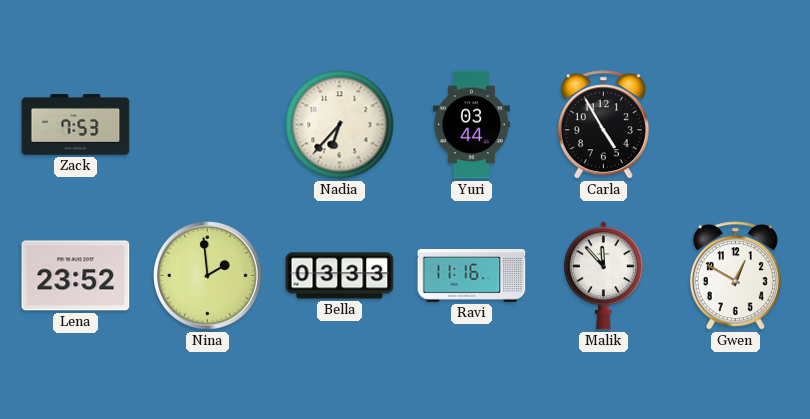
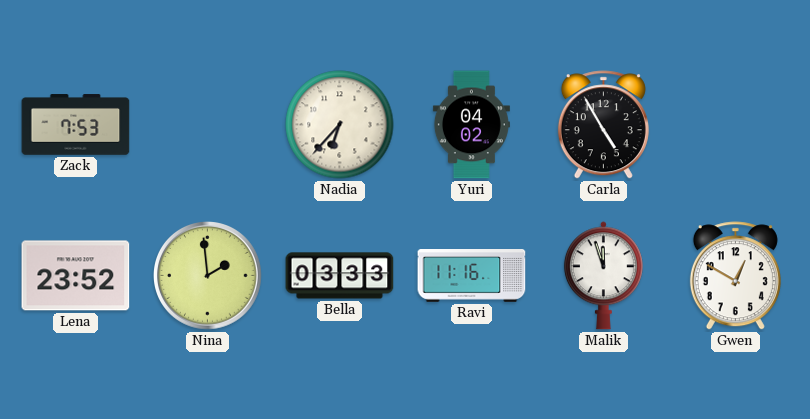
Yuri: 03:44 -> 04:02
Malik: 11:53 -> 11:57
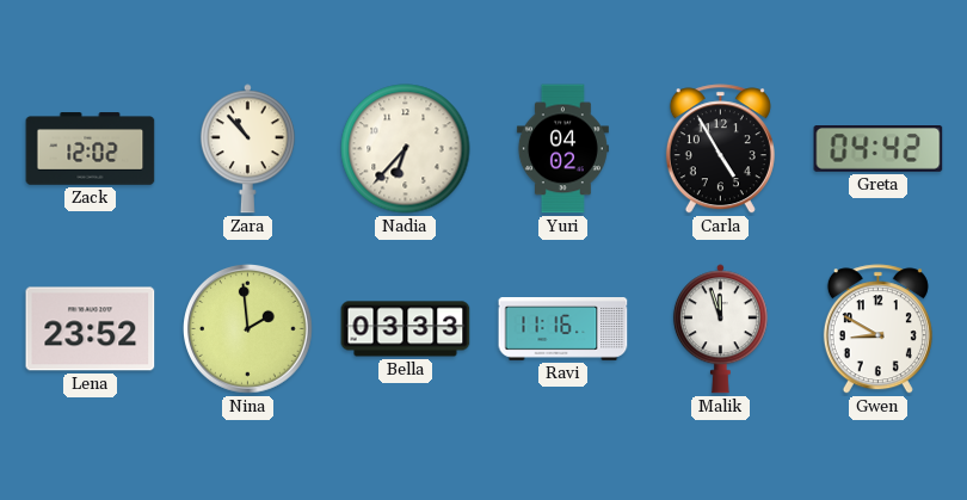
Zack: 7:53 -> 12:02
Zara: none -> 10:53
Greta: none -> 04:42
Gwen: 12:50 -> 8:50
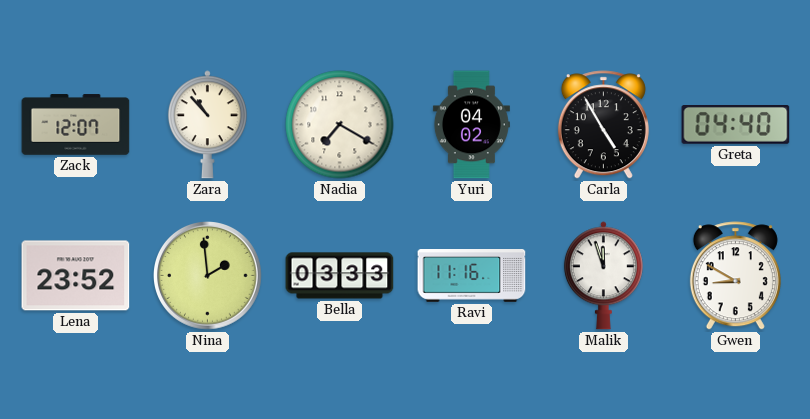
Zack: 12:02 -> 12:07
Nadia: 6:37 -> 7:20
Greta: 04:42 -> 04:40
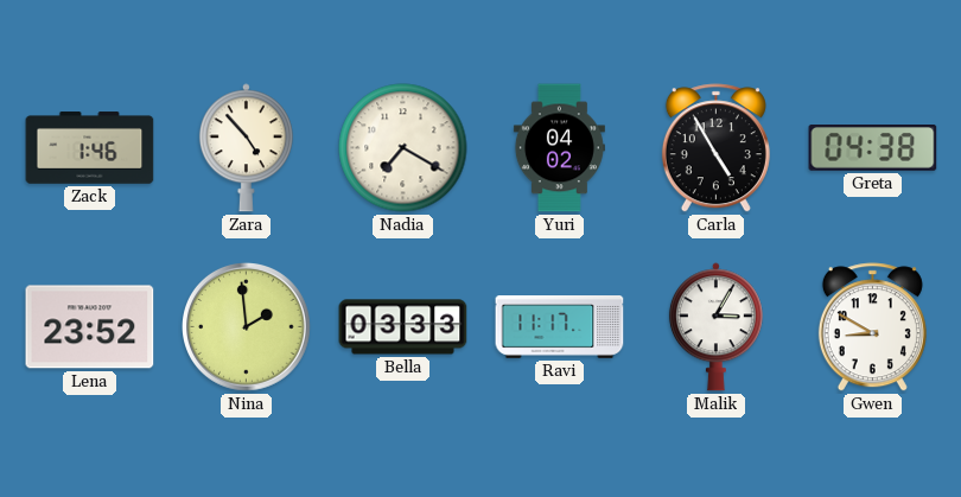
Zack: 12:07 -> 1:46
Zara: 10:53 -> 4:53
Greta: 04:40 -> 04:38
Ravi: 11:16 -> 11:17
Malik: 11:57 -> 3:05
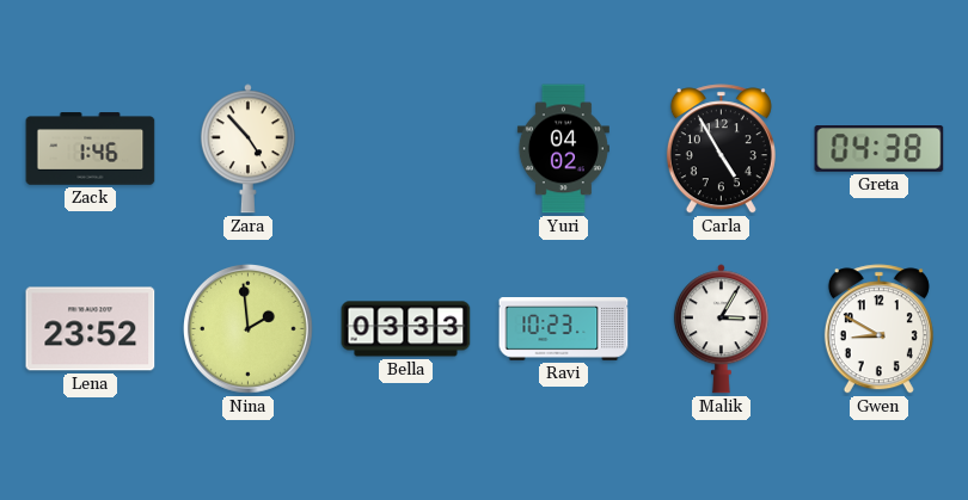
Nadia: 7:20 -> none
Ravi: 11:17 -> 10:23
